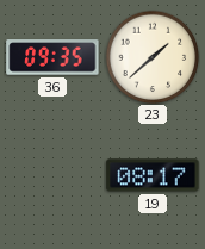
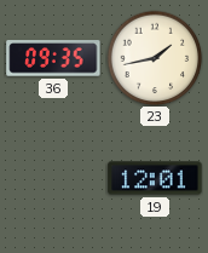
23: 1:38 -> 1:43
19: 08:17 -> 12:01
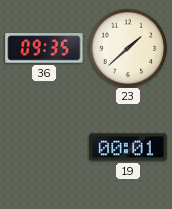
23: 1:43 -> 1:38
19: 12:01 -> 00:01
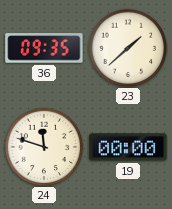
24: none -> 11:48
19: 00:01 -> 00:00
